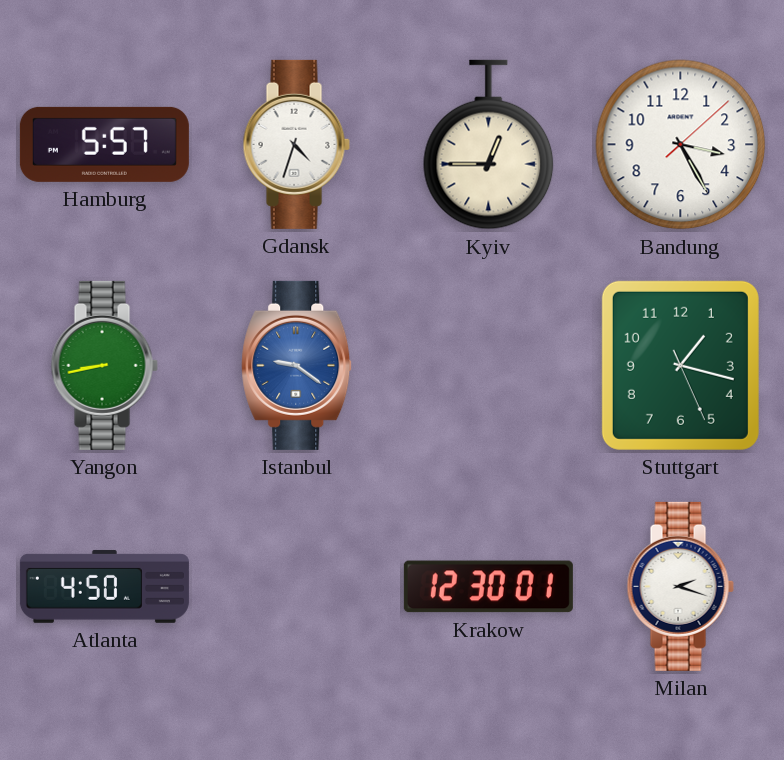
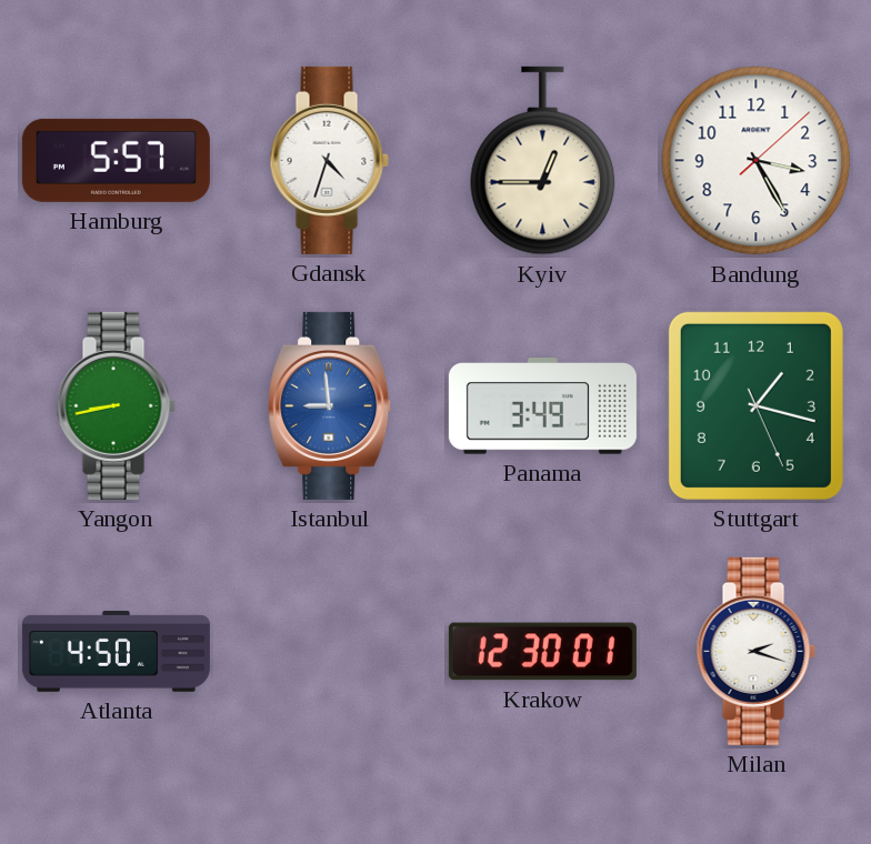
Istanbul: 9:21 -> 8:59
Panama: none -> 3:49
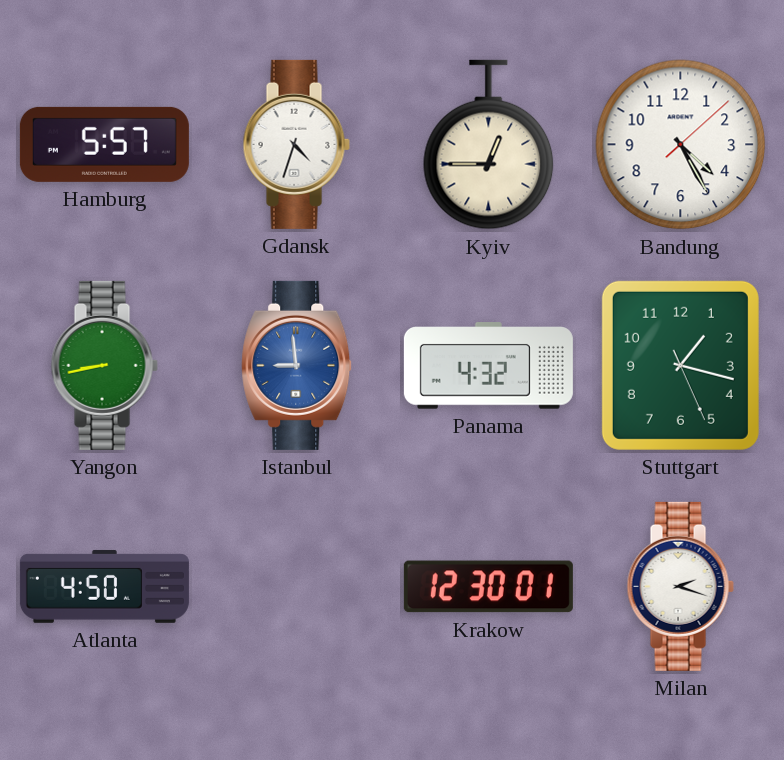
Bandung: 3:25 -> 4:25
Panama: 3:49 -> 4:32
